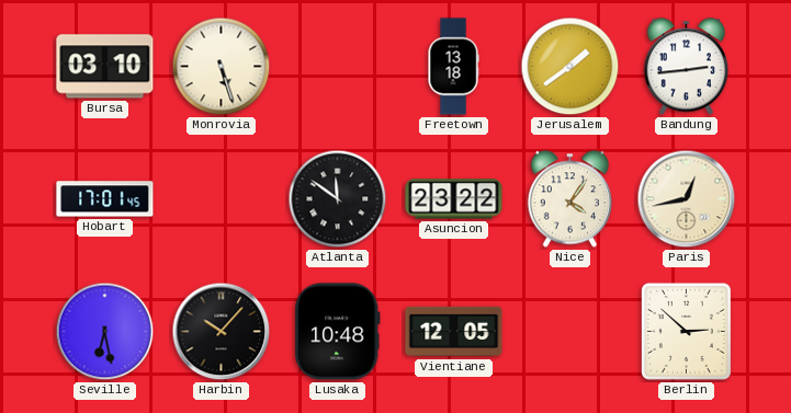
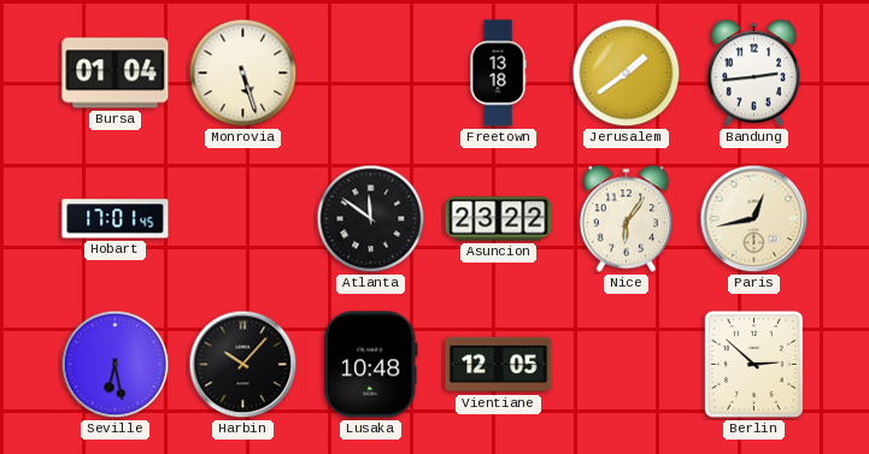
Bursa: 03:10 -> 01:04
Nice: 4:06 -> 6:06
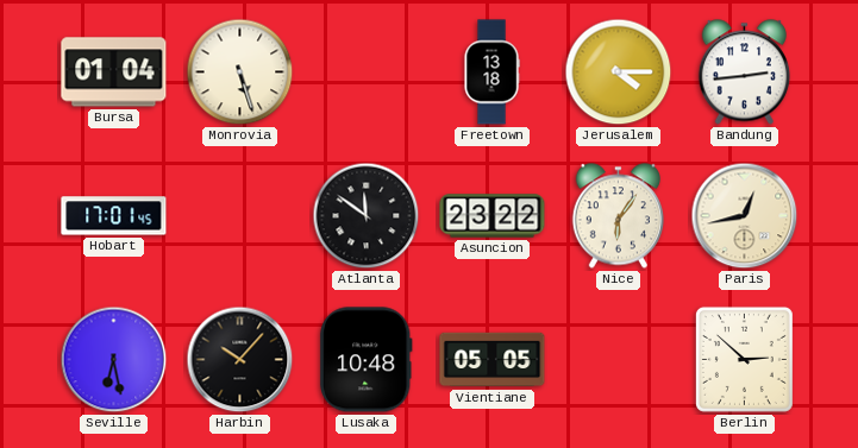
Jerusalem: 1:39 -> 4:15
Vientiane: 12:05 -> 05:05
